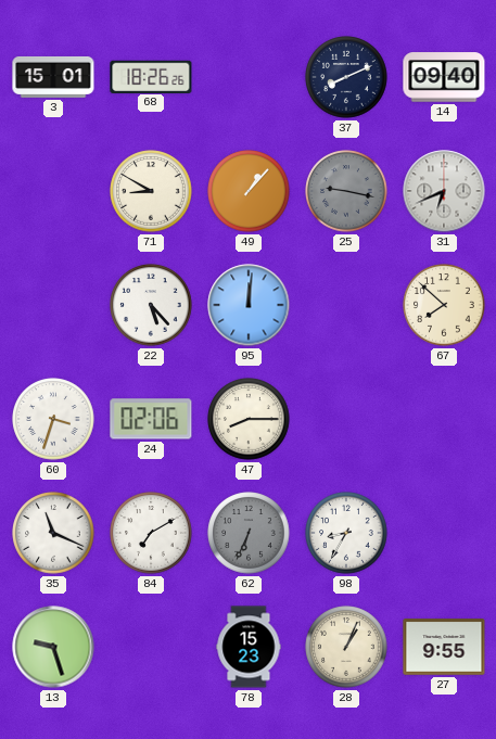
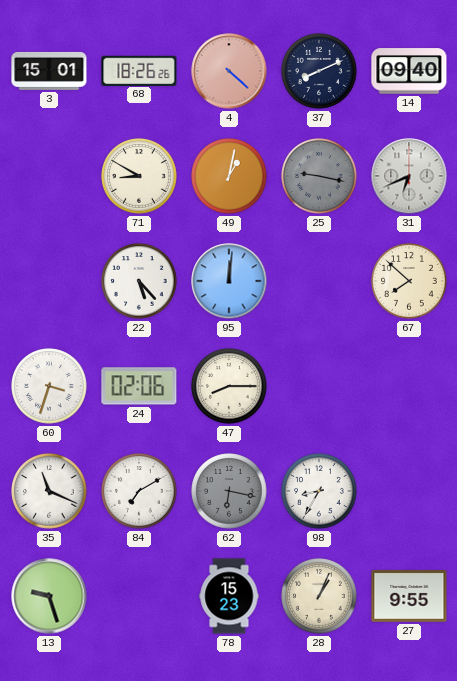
4: none -> 4:22
49: 1:07 -> 1:02
62: 6:34 -> 6:17
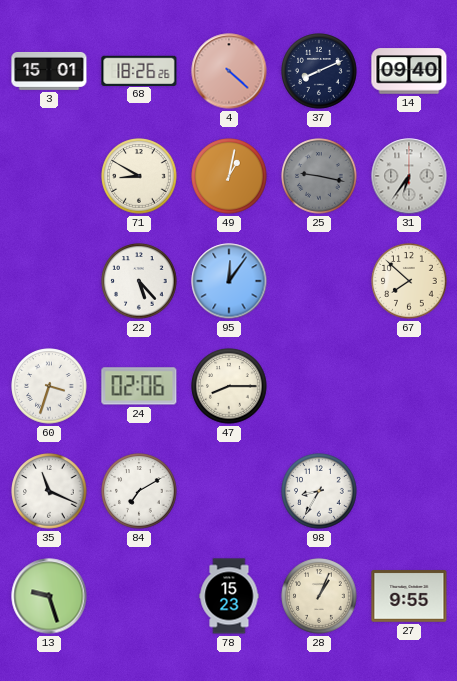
31: 6:41 -> 6:36
95: 12:01 -> 12:06
62: 6:17 -> none
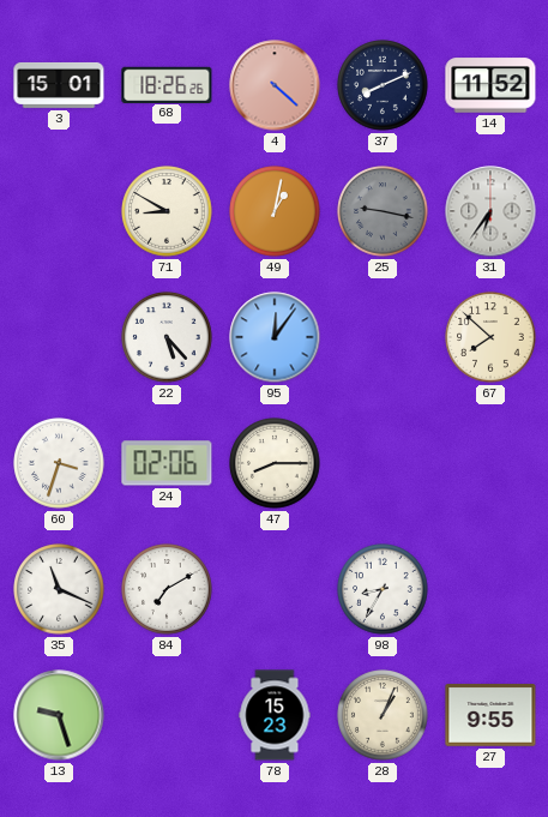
14: 09:40 -> 11:52
